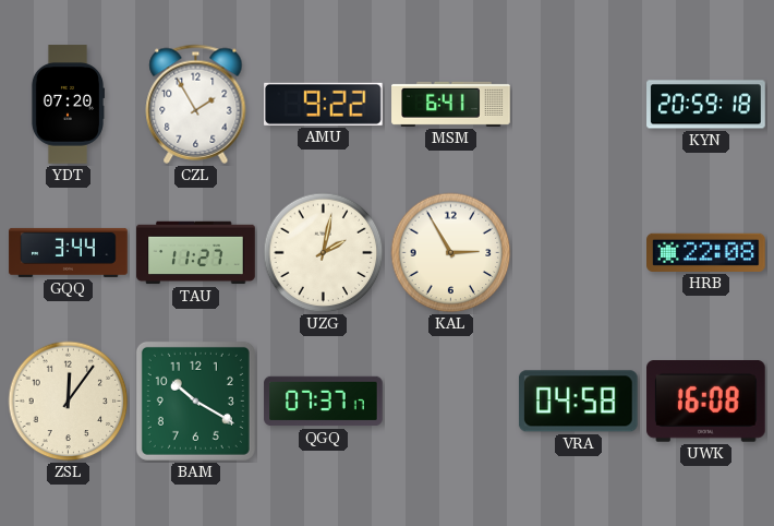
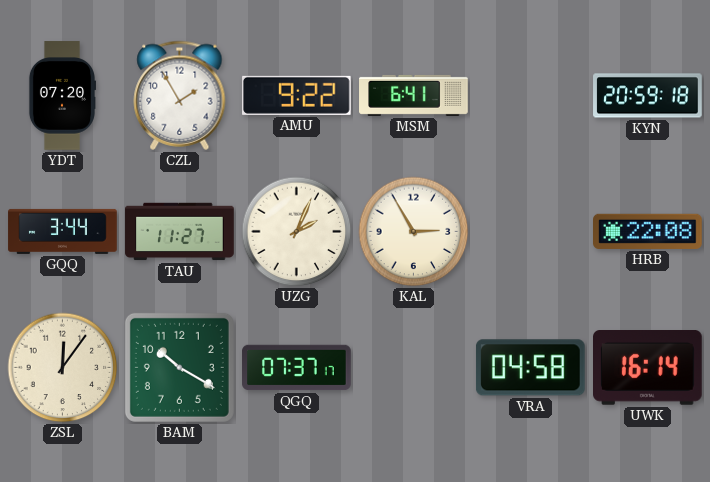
UZG: 2:02 -> 2:04
UWK: 16:08 -> 16:14
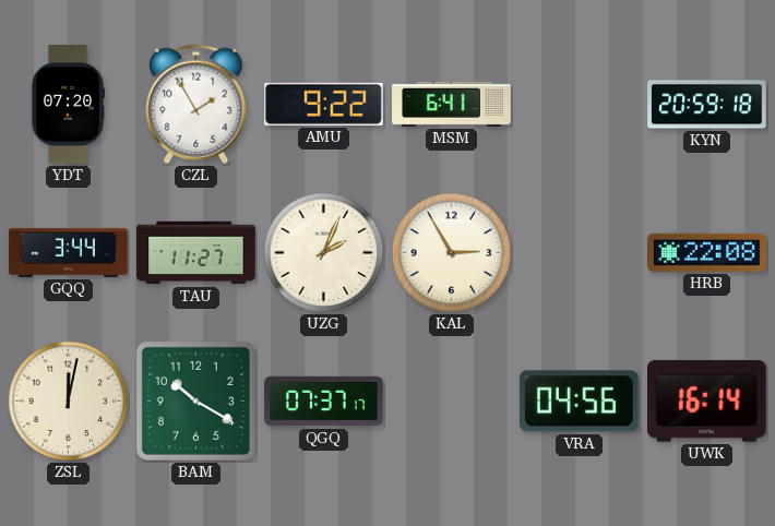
ZSL: 12:06 -> 12:02
VRA: 04:58 -> 04:56
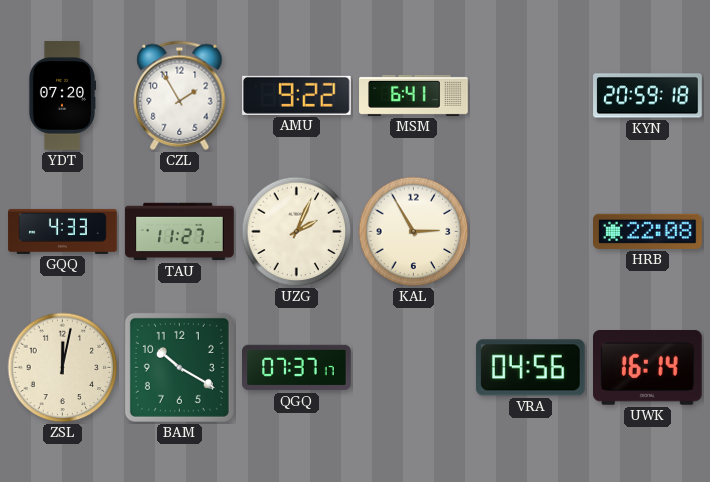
GQQ: 3:44 -> 4:33
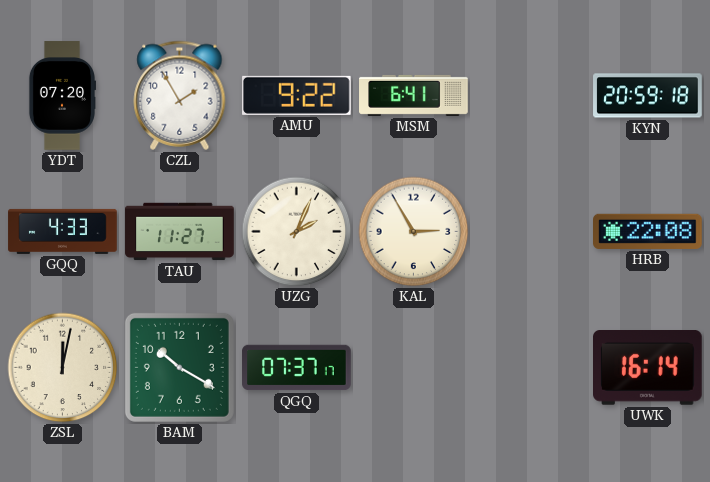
VRA: 04:56 -> none
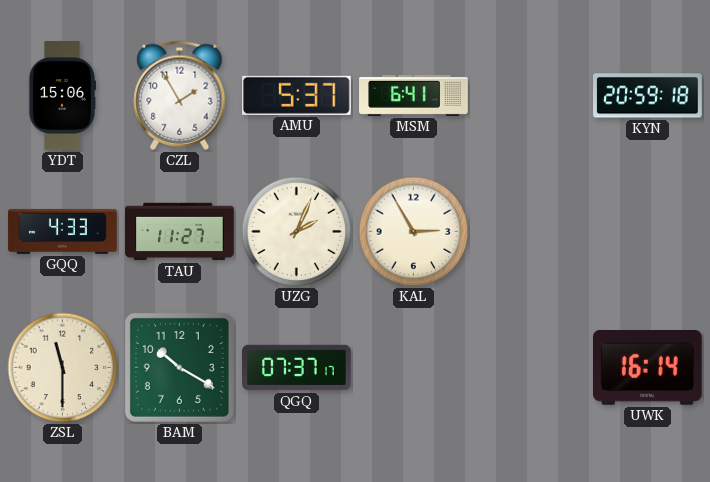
YDT: 07:20 -> 15:06
AMU: 9:22 -> 5:37
HRB: 22:08 -> none
ZSL: 12:02 -> 11:30
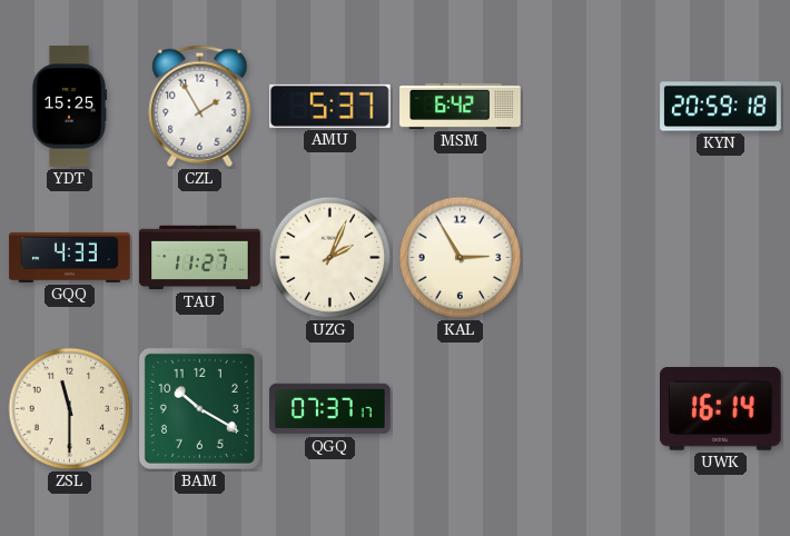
YDT: 15:06 -> 15:25
MSM: 6:41 -> 6:42
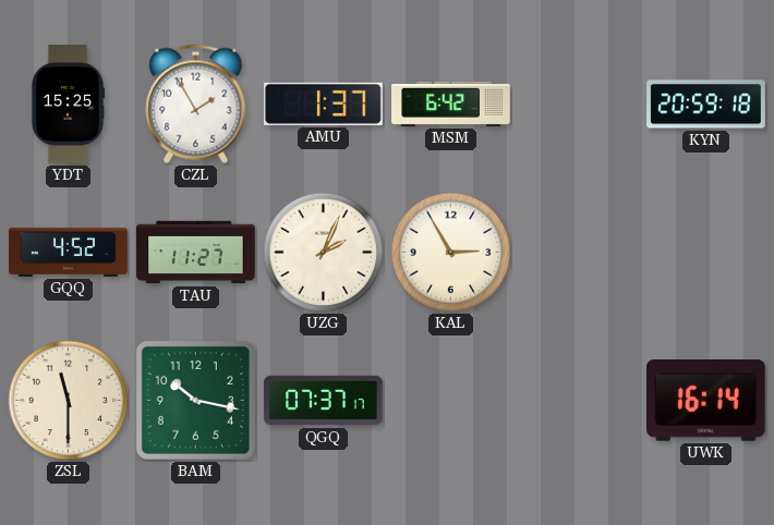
AMU: 5:37 -> 1:37
GQQ: 4:33 -> 4:52
BAM: 10:20 -> 10:17
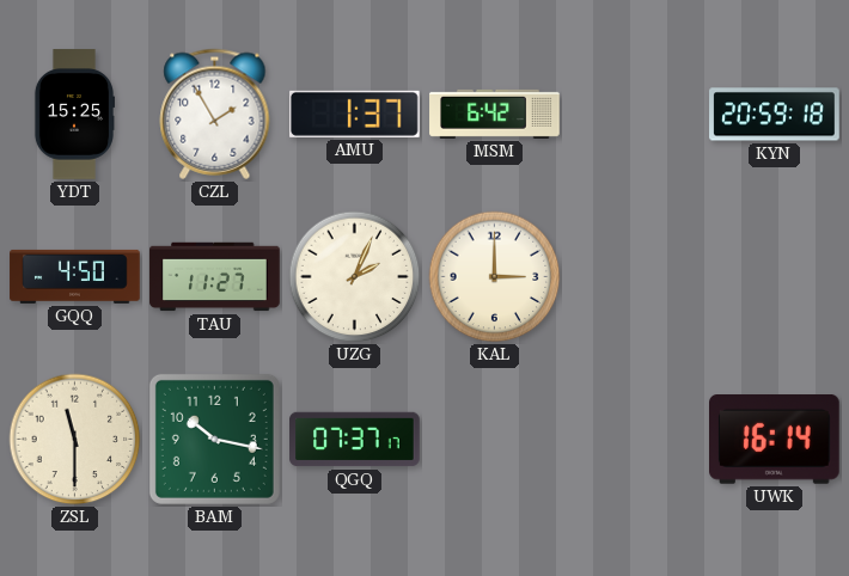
GQQ: 4:52 -> 4:50
KAL: 2:55 -> 3:00
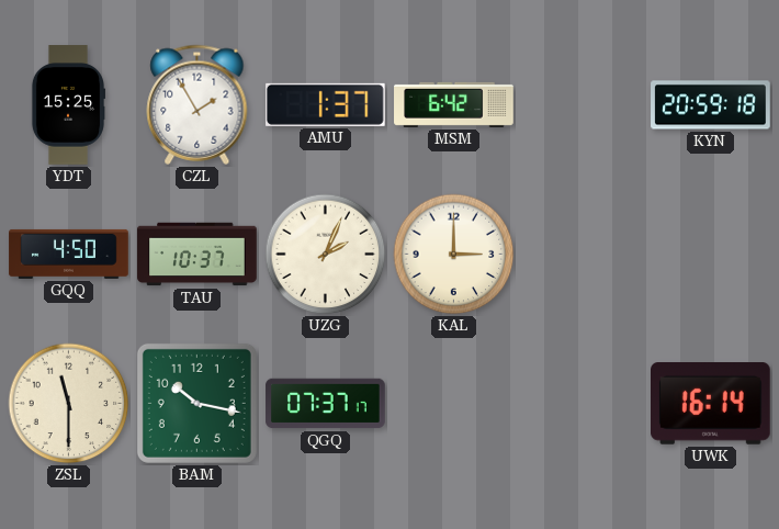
TAU: 11:27 -> 10:37
